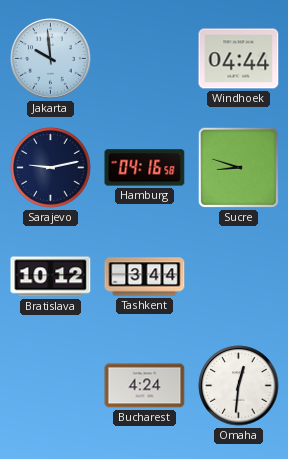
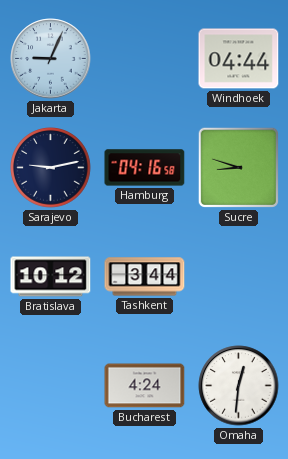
Jakarta: 9:59 -> 9:04
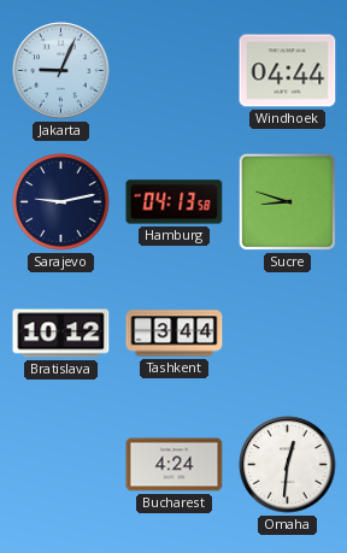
Hamburg: 04:16 -> 04:13
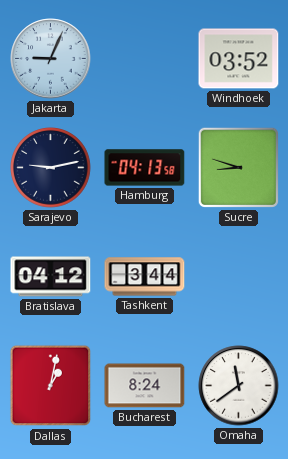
Windhoek: 04:44 -> 03:52
Bratislava: 10:12 -> 04:12
Dallas: none -> 1:02
Bucharest: 4:24 -> 8:24
Omaha: 12:31 -> 11:39
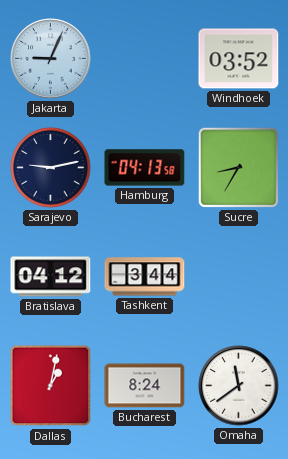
Sucre: 8:48 -> 8:35
